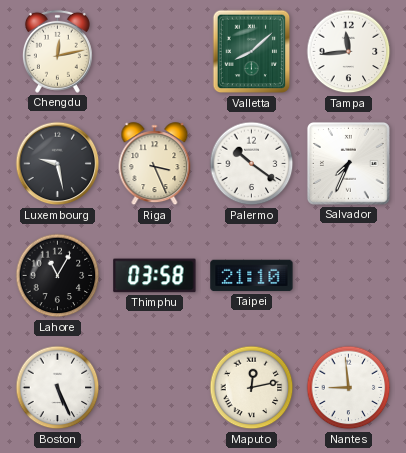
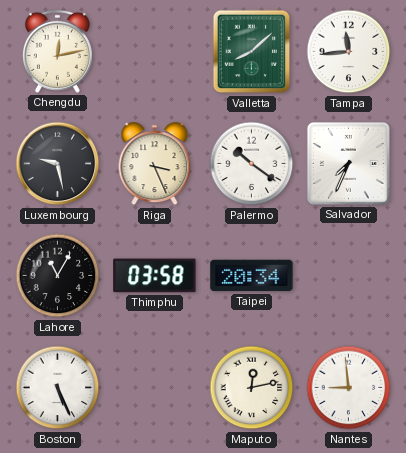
Taipei: 21:10 -> 20:34
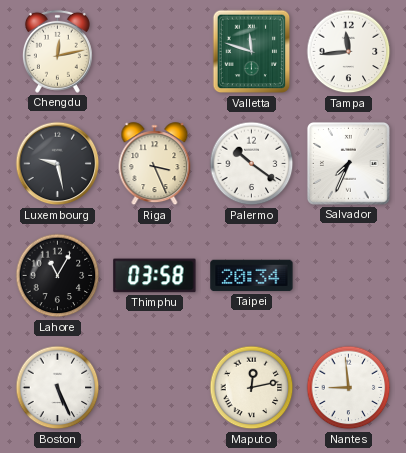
Valletta: 8:08 -> 11:48
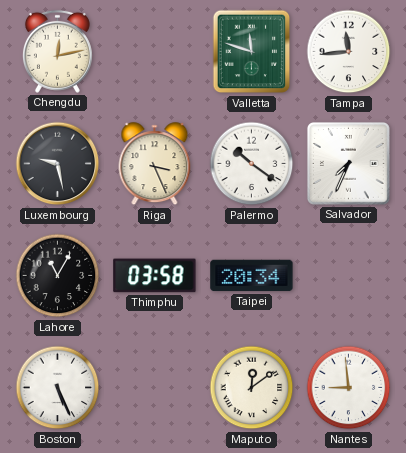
Maputo: 12:13 -> 12:09
